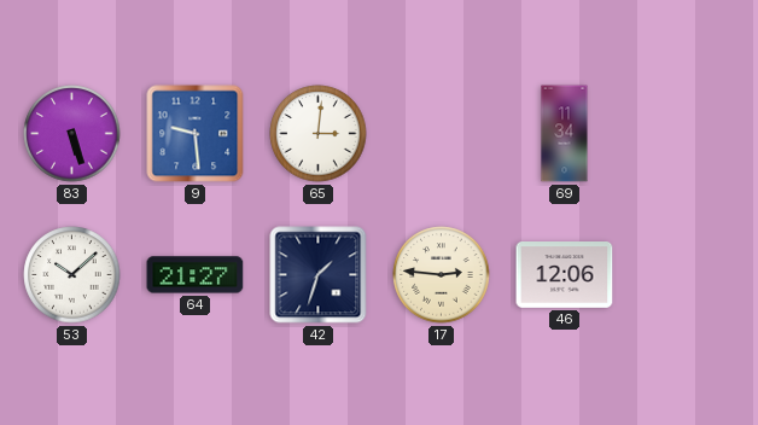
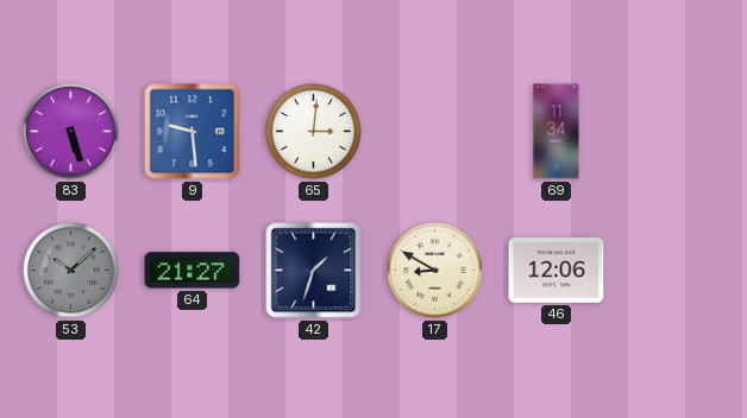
53 dial: white -> grey
17: 2:46 -> 8:50
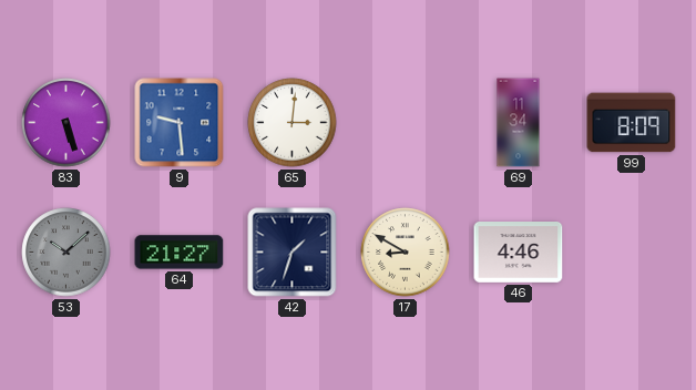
99: none -> 8:09
46: 12:06 -> 4:46
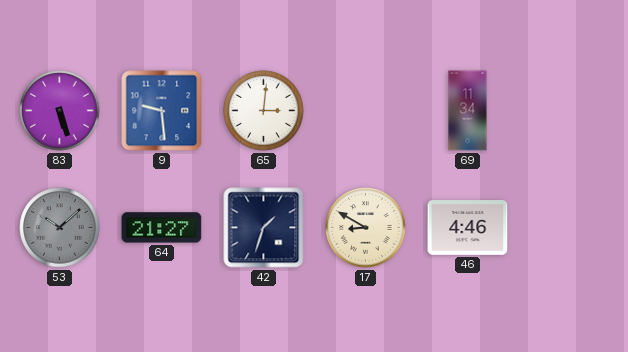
99: 8:09 -> none
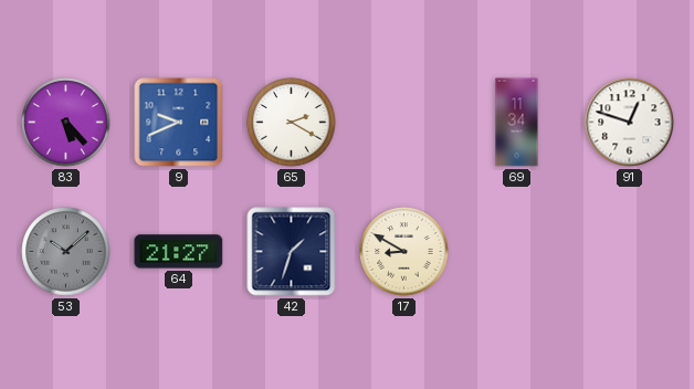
83: 5:27 -> 5:23
9: 9:29 -> 9:41
65: 3:01 -> 2:20
91: none -> 12:48
46: 4:46 -> none
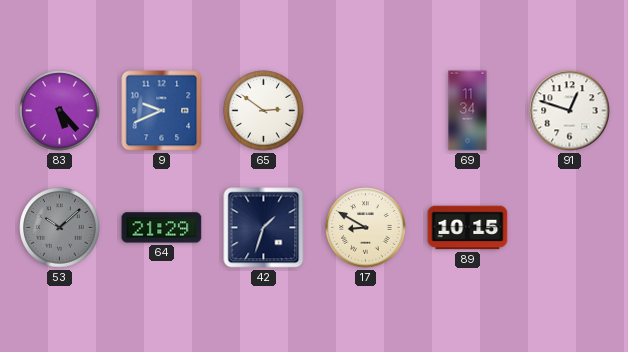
65: 2:20 -> 2:51
64: 21:27 -> 21:29
89: none -> 10:15
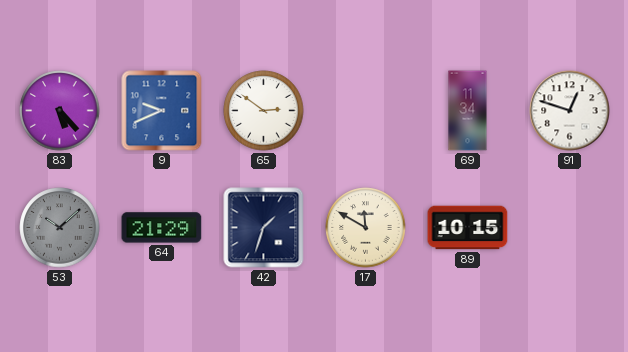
17: 8:50 -> 11:50
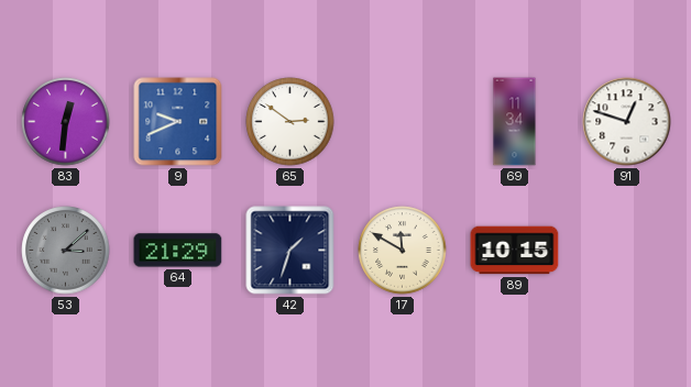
83: 5:23 -> 12:31
53: 10:08 -> 3:08
